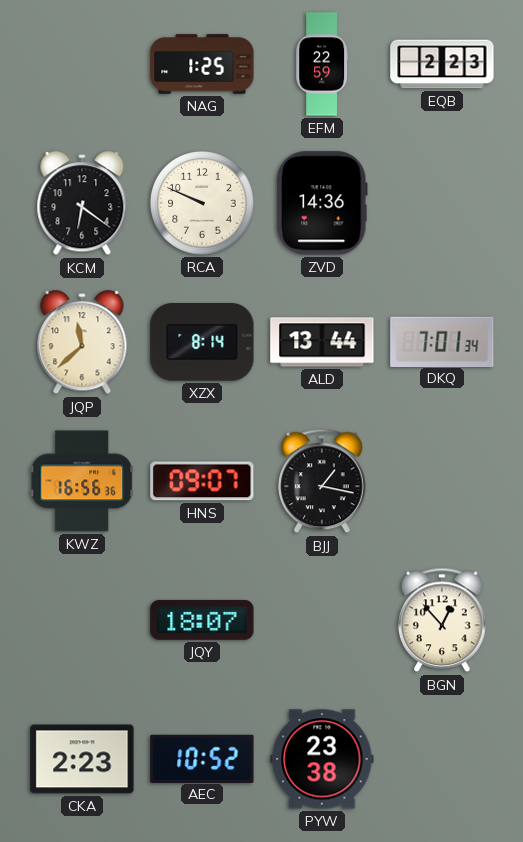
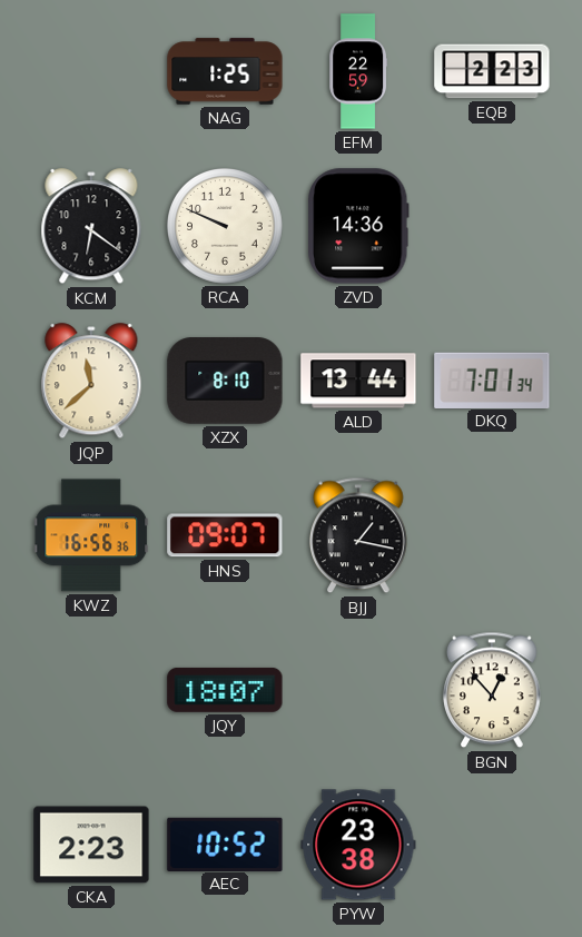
XZX: 8:14 -> 8:10
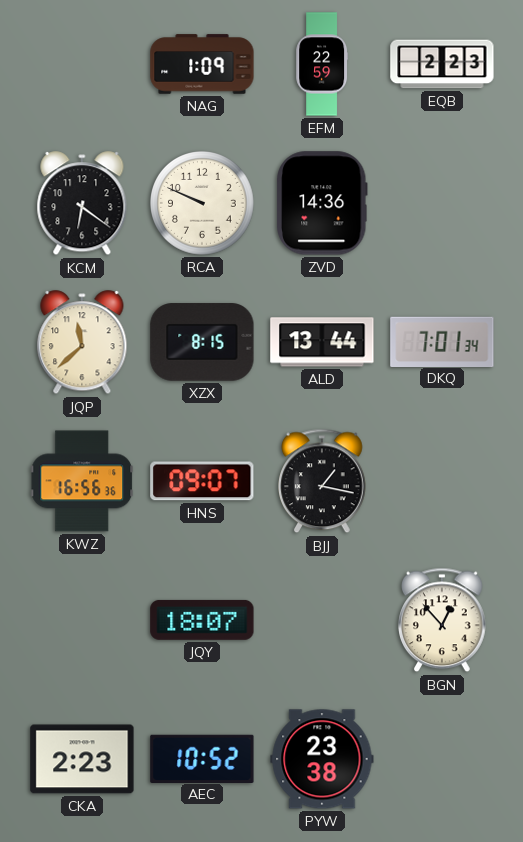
NAG: 1:25 -> 1:09
XZX: 8:10 -> 8:15
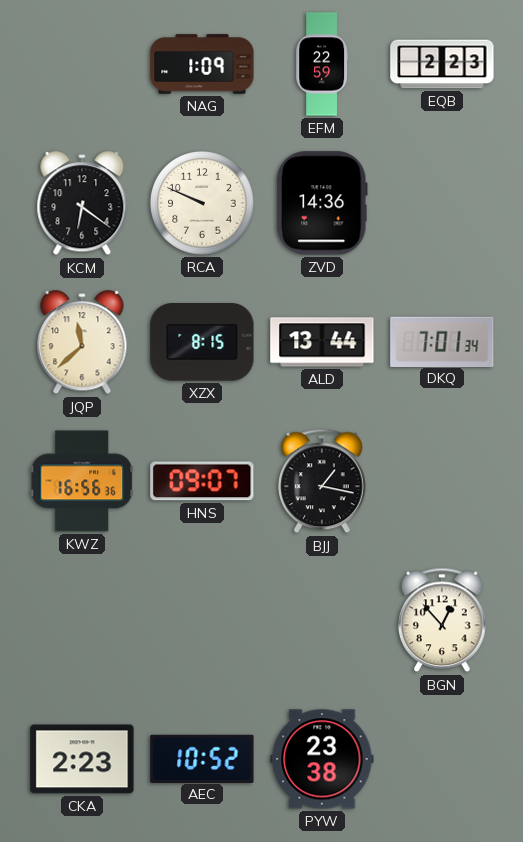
JQY: 18:07 -> none
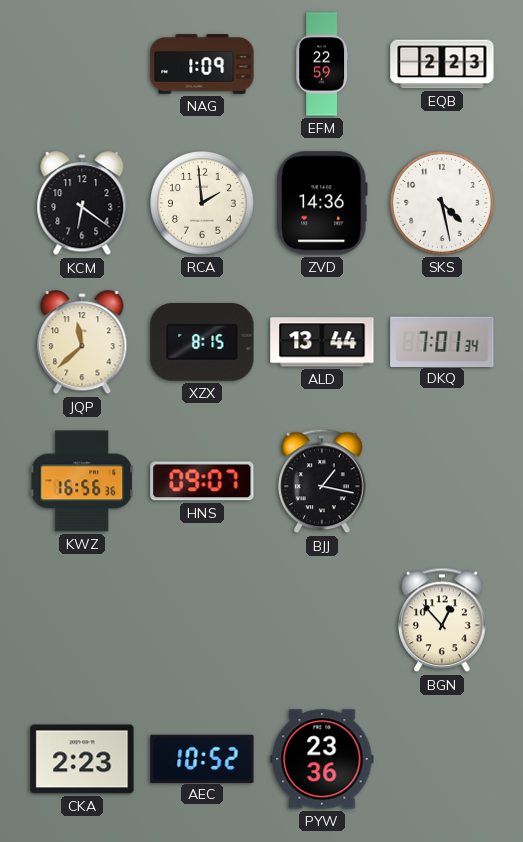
RCA: 9:49 -> 1:59
SKS: none -> 4:28
PYW: 23:38 -> 23:36
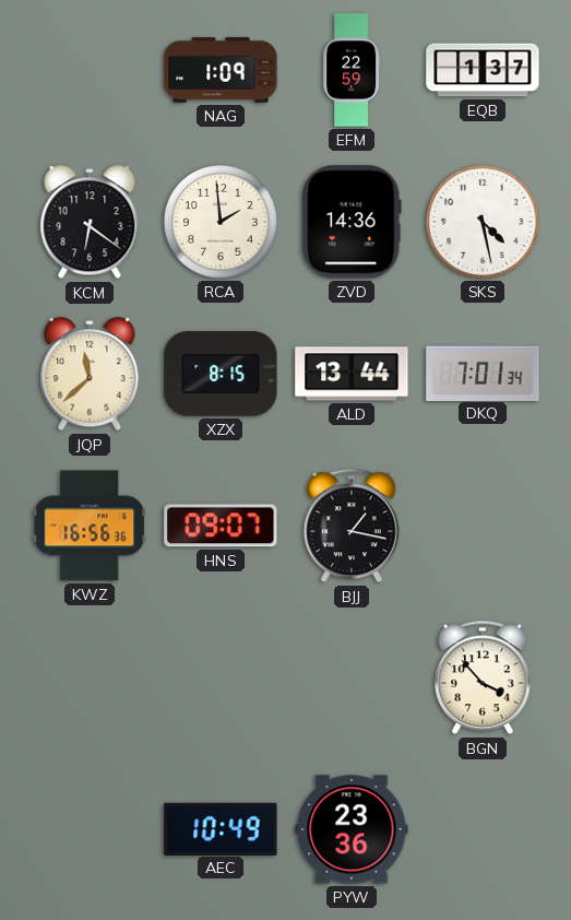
EQB: 2:23 -> 1:37
BGN: 12:53 -> 3:53
CKA: 2:23 -> none
AEC: 10:52 -> 10:49
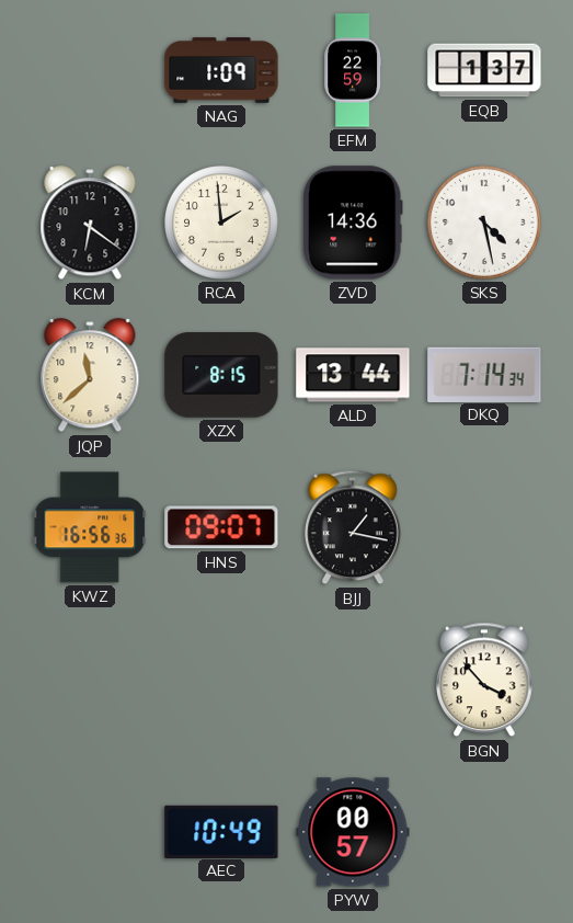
DKQ: 7:01 -> 7:14
PYW: 23:36 -> 00:57
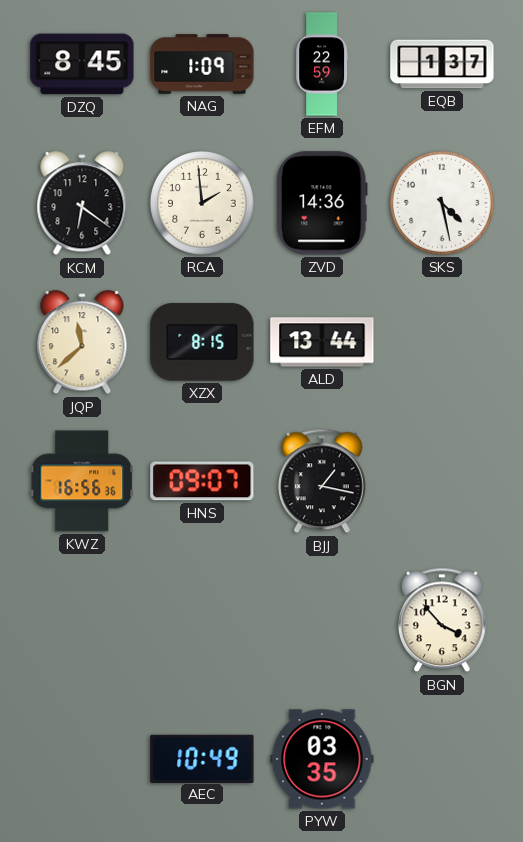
DZQ: none -> 8:45
DKQ: 7:14 -> none
PYW: 00:57 -> 03:35
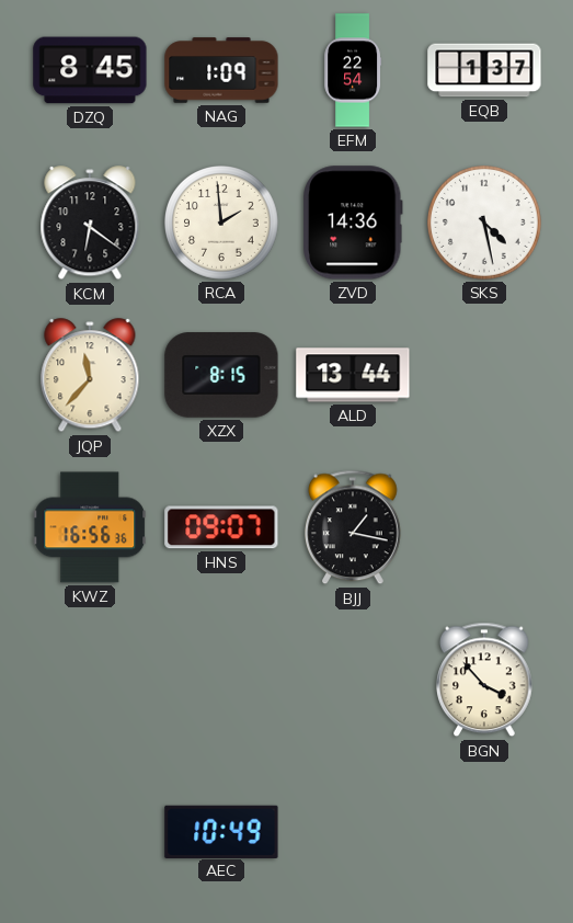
EFM: 22:59 -> 22:54
JQP: 11:38 -> 11:37
PYW: 03:35 -> none
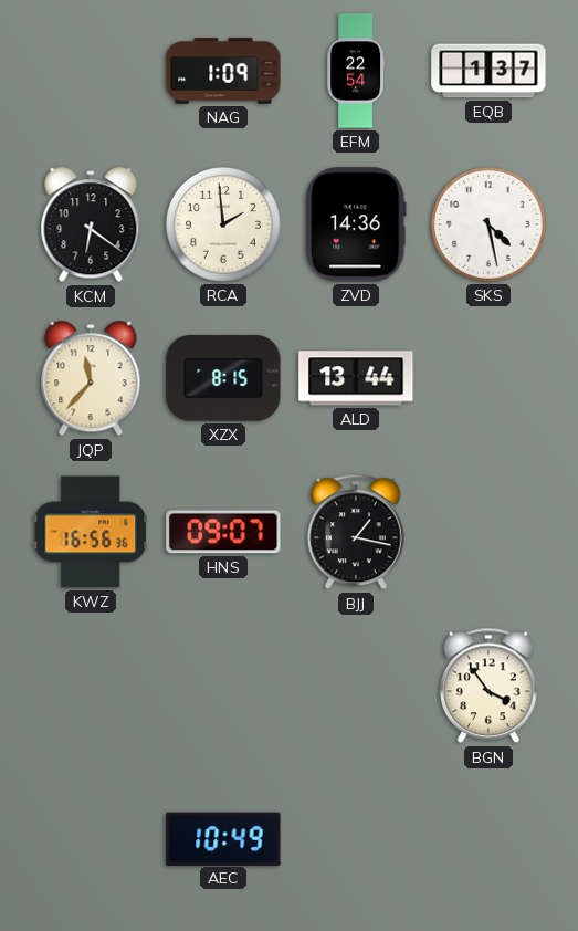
DZQ: 8:45 -> none
BGN: 3:53 -> 3:54
